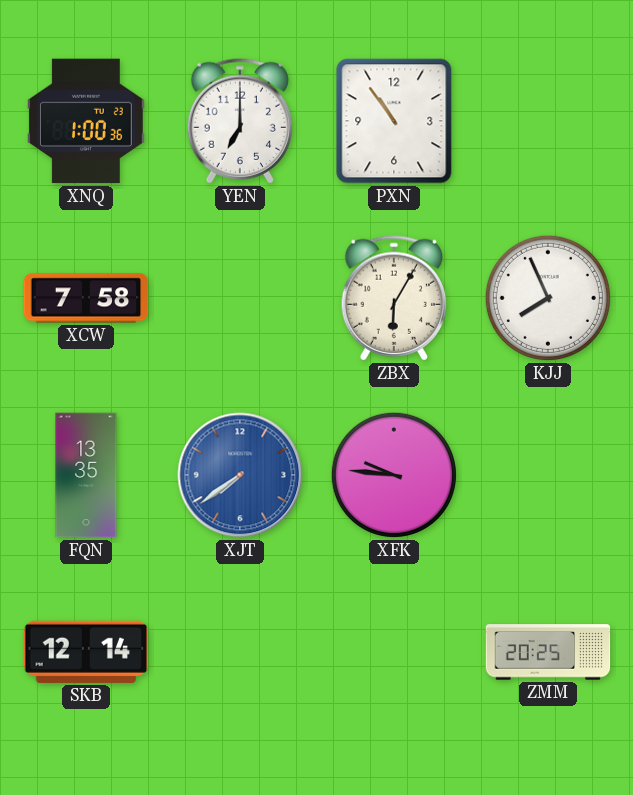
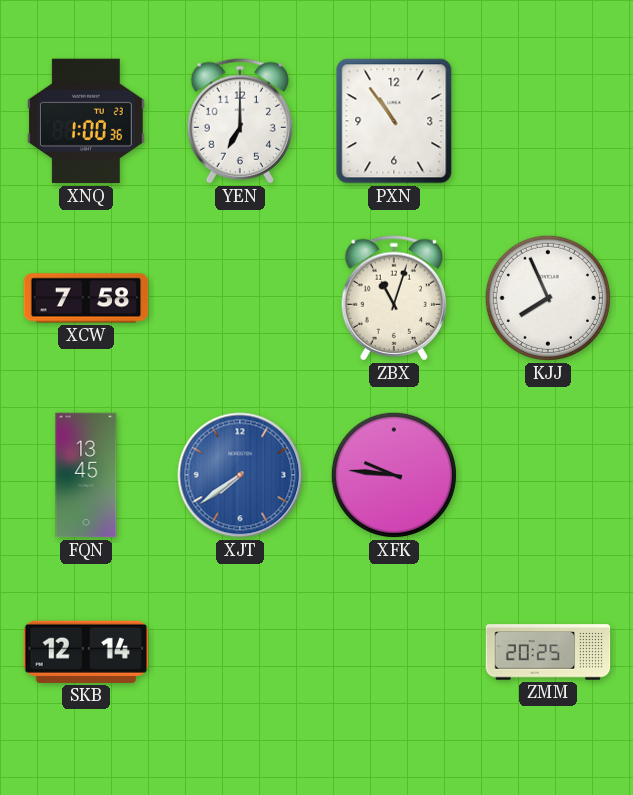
ZBX: 6:05 -> 11:03
FQN: 13:35 -> 13:45
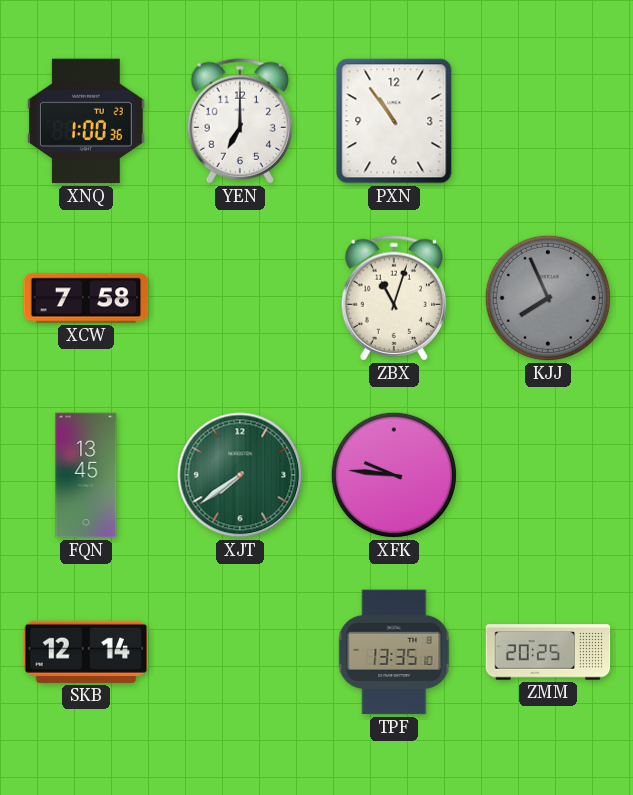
KJJ dial: white -> grey
XJT dial: blue -> green
TPF: none -> 13:35
